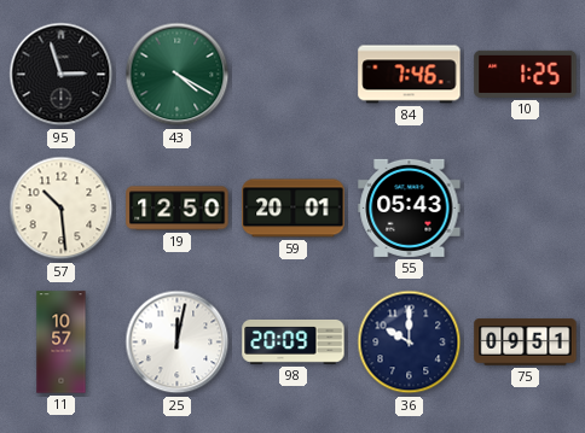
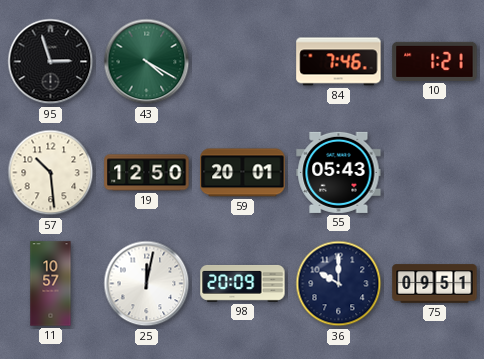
10: 1:25 -> 1:21
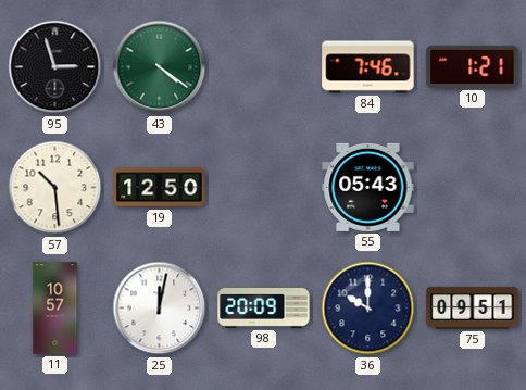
43: 4:20 -> 4:21
59: 20:01 -> none
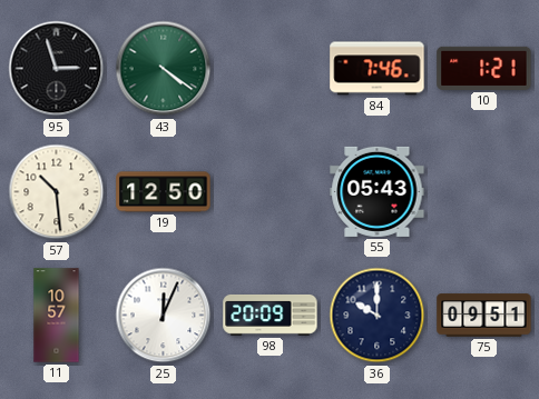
25: 12:02 -> 12:04
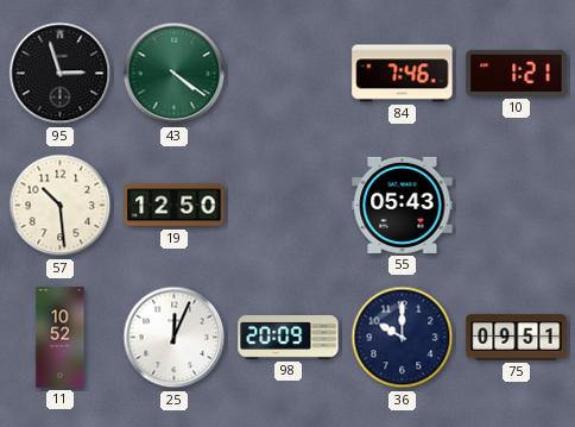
11: 10:57 -> 10:52
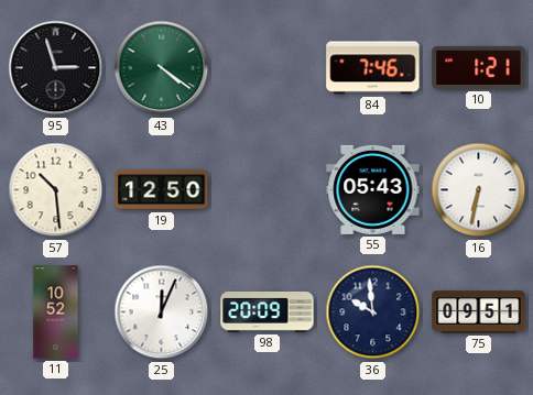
16: none -> 6:32
36: 10:00 -> 9:59
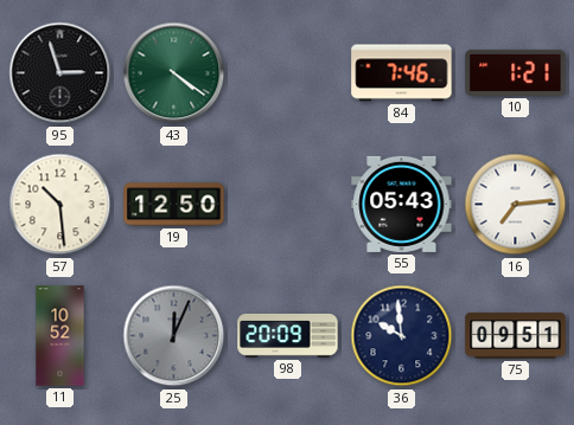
16: 6:32 -> 7:14
25 dial: white -> grey
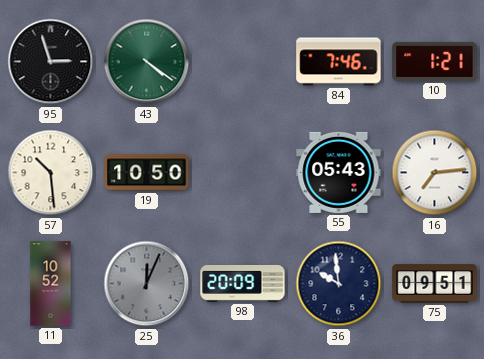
19: 12:50 -> 10:50
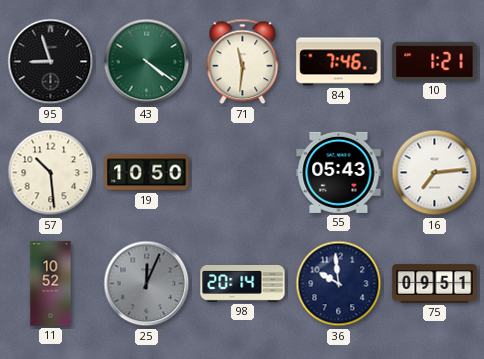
95: 2:57 -> 8:57
71: none -> 11:31
98: 20:09 -> 20:14
